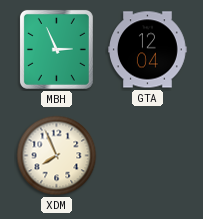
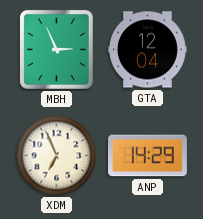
XDM: 7:56 -> 6:56
ANP: none -> 14:29
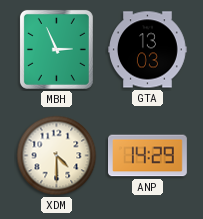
GTA: 12:04 -> 13:03
XDM: 6:56 -> 4:30
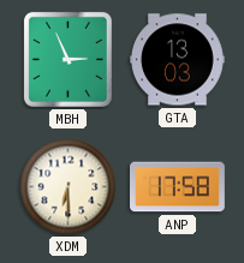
XDM: 4:30 -> 6:30
ANP: 14:29 -> 17:58
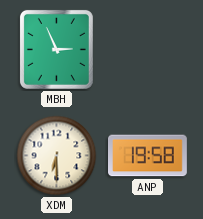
GTA: 13:03 -> none
ANP: 17:58 -> 19:58
